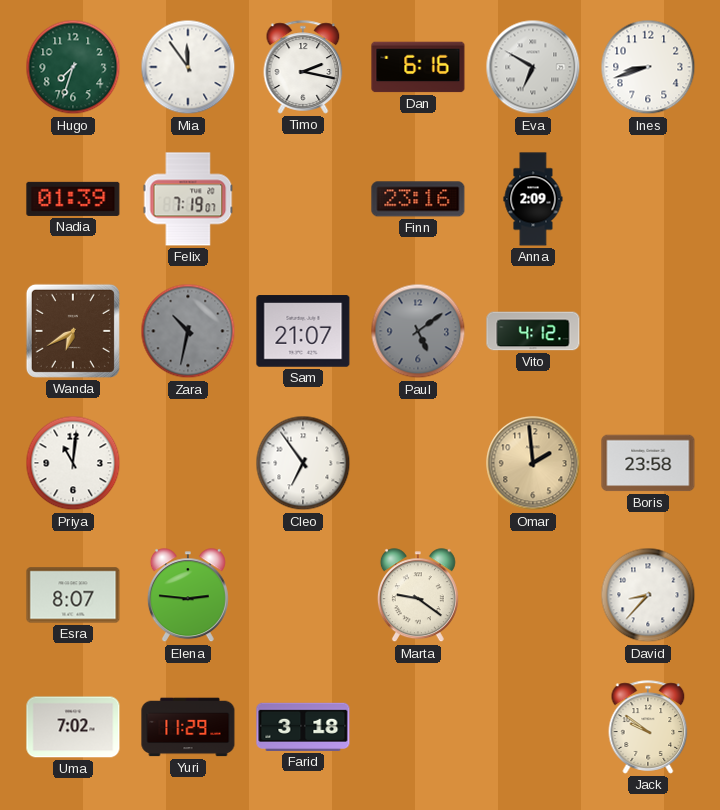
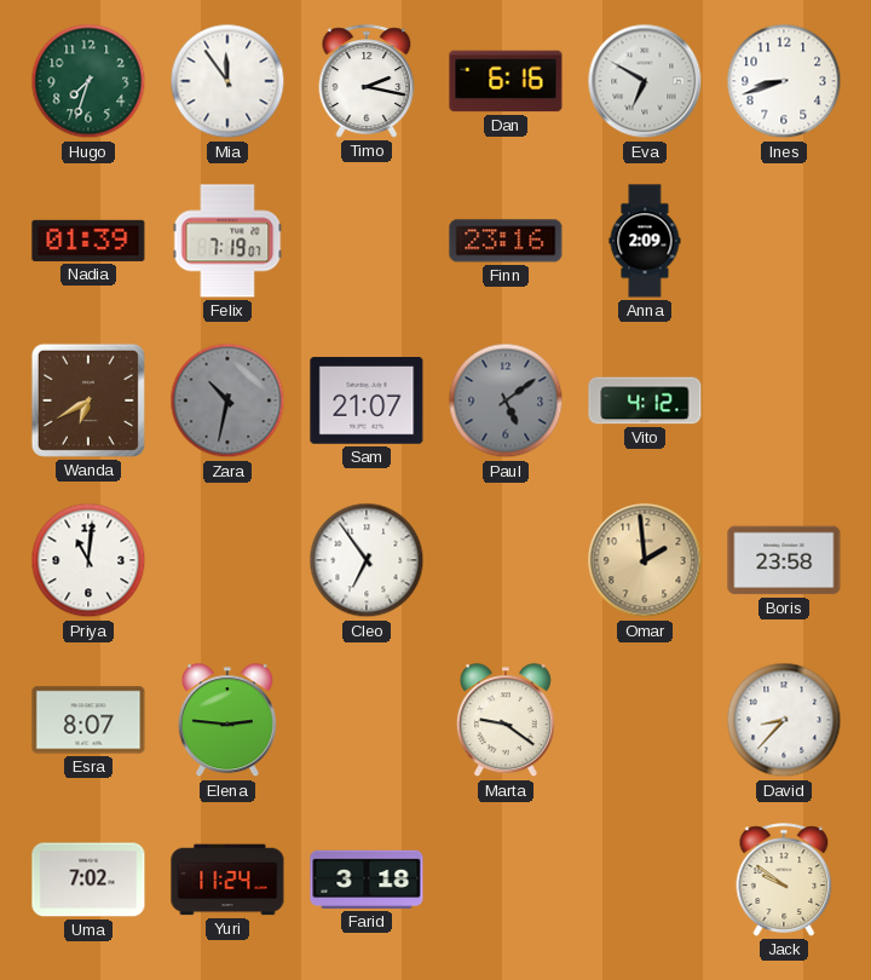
Yuri: 11:29 -> 11:24
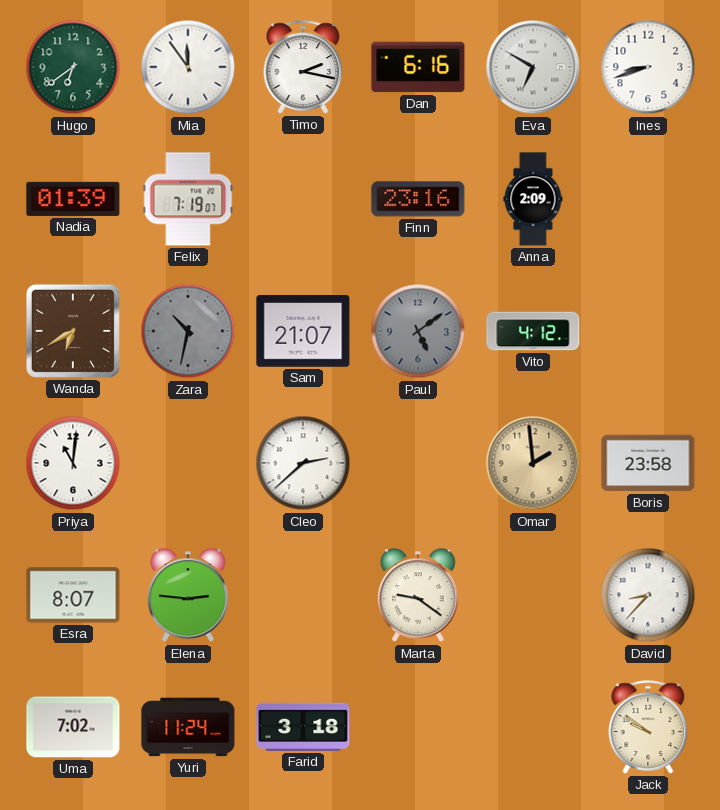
Hugo: 7:33 -> 6:39
Cleo: 6:54 -> 2:38
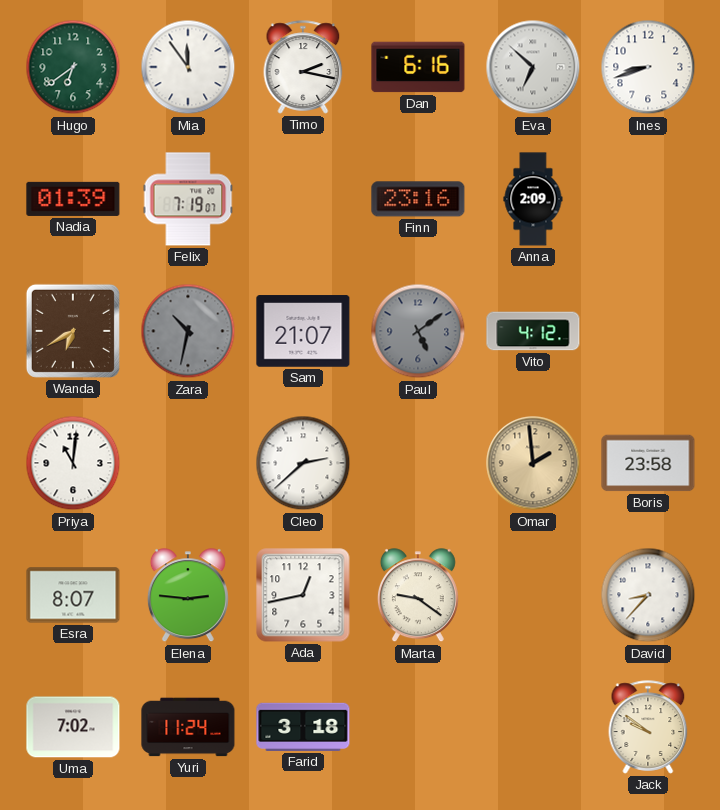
Eva: 6:50 -> 6:52
Ada: none -> 12:43
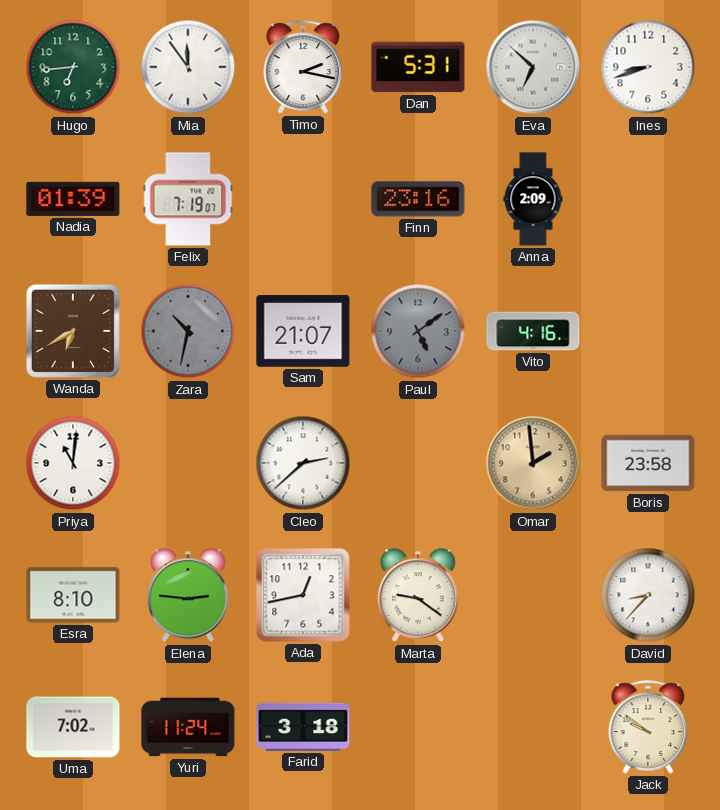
Hugo: 6:39 -> 6:44
Dan: 6:16 -> 5:31
Vito: 4:12 -> 4:16
Esra: 8:07 -> 8:10
